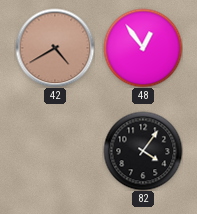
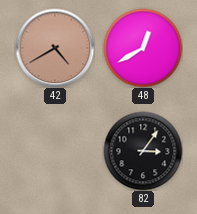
48: 12:54 -> 12:40
82: 4:06 -> 3:06
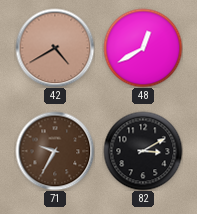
71: none -> 9:35
82: 3:06 -> 3:10
